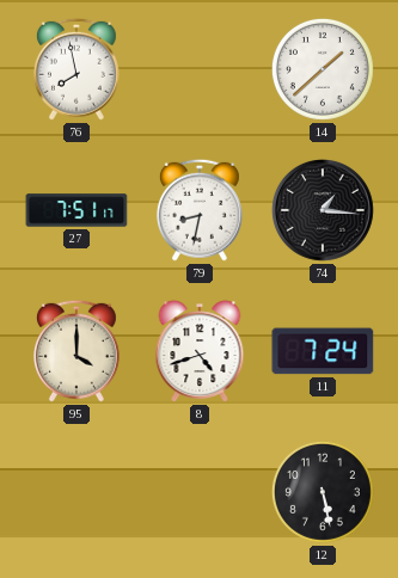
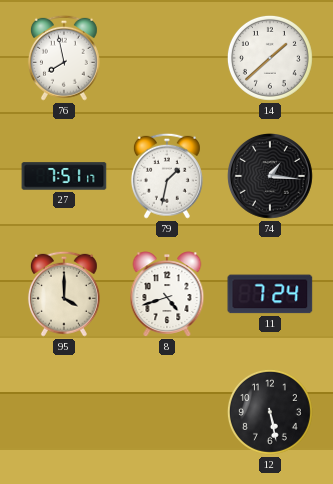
79: 8:32 -> 1:32
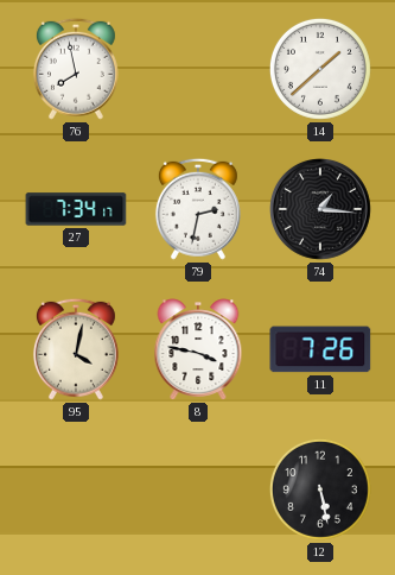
27: 7:51 -> 7:34
79: 1:32 -> 2:32
95: 4:00 -> 4:02
8: 4:42 -> 3:47
11: 7:24 -> 7:26
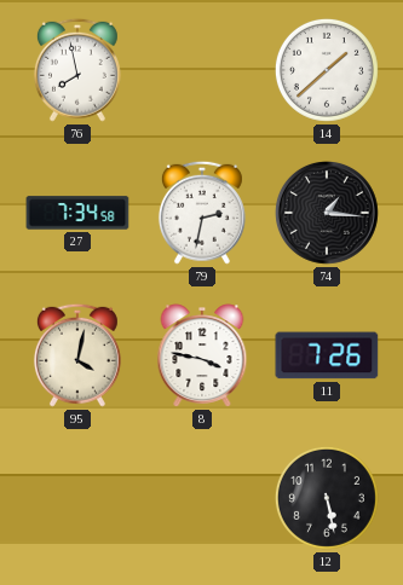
27: 7:34:17 -> 7:34:58
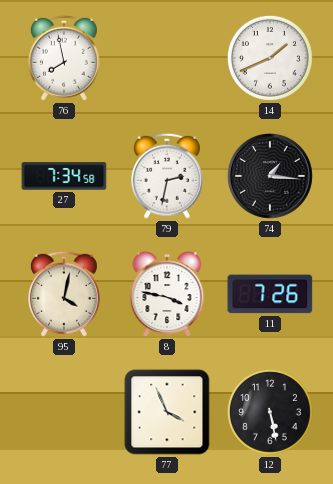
14: 1:38 -> 1:41
77: none -> 3:56
